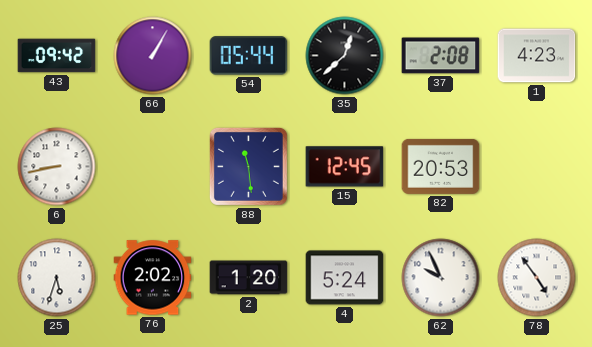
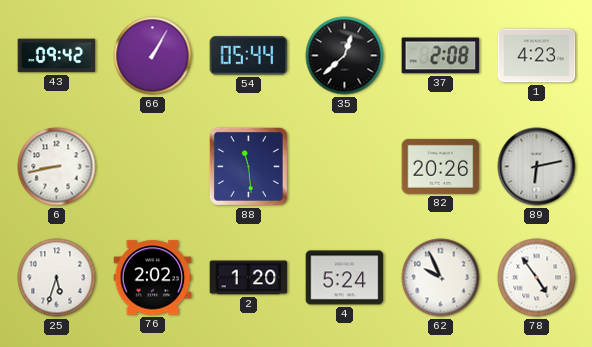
15: 12:45 -> none
82: 20:53 -> 20:26
89: none -> 6:13
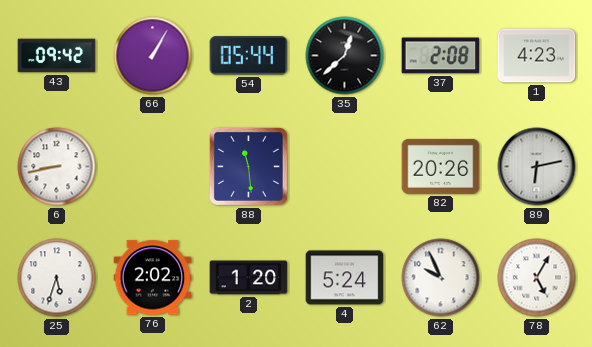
78: 4:54 -> 5:05
